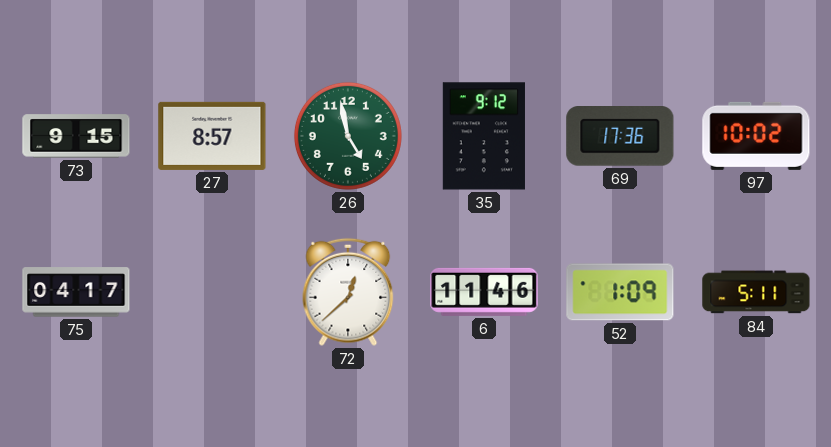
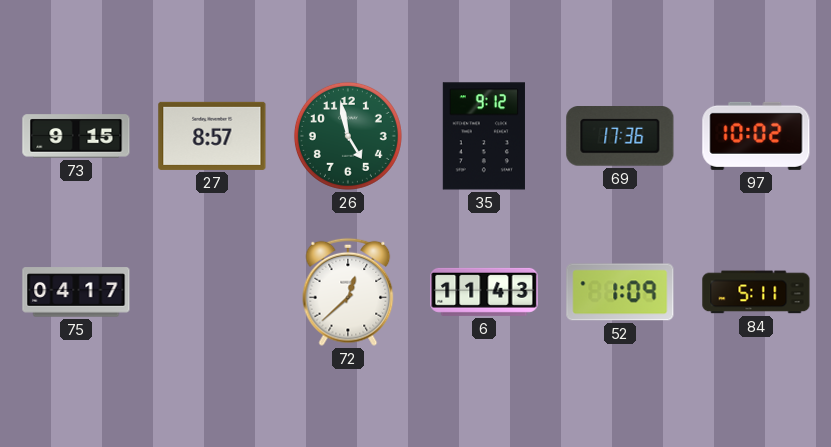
6: 11:46 -> 11:43
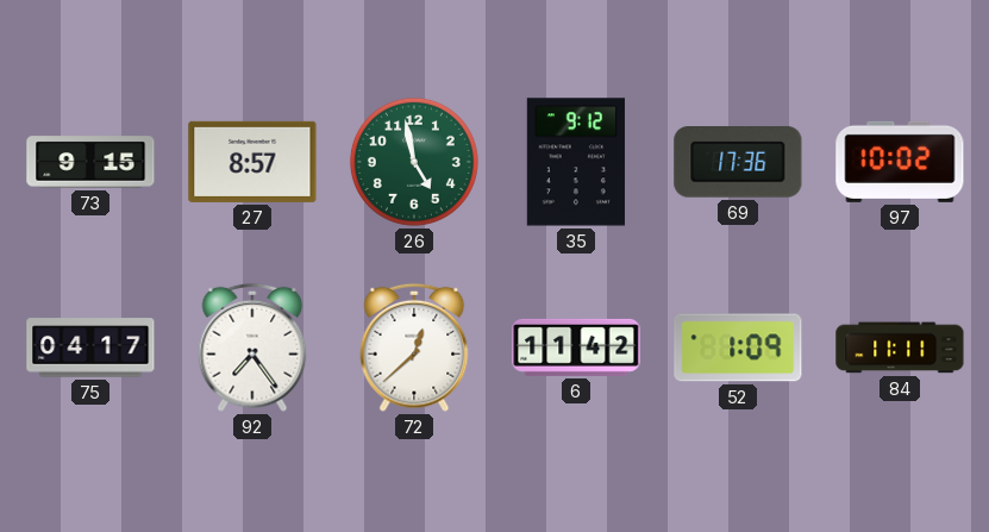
92: none -> 7:24
6: 11:43 -> 11:42
84: 5:11 -> 11:11
